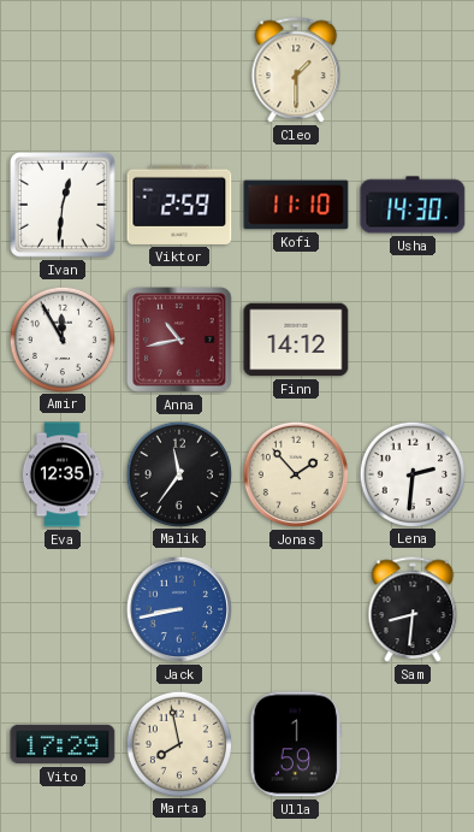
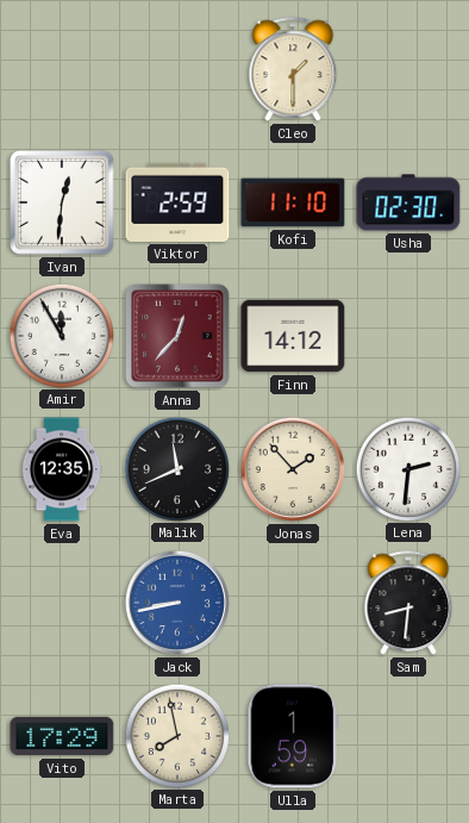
Usha: 14:30 -> 02:30
Anna: 10:43 -> 12:37
Malik: 11:36 -> 11:41
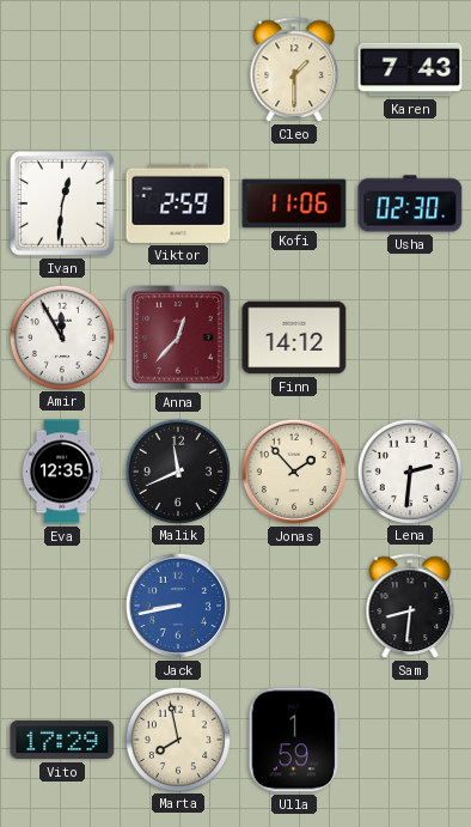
Karen: none -> 7:43
Kofi: 11:10 -> 11:06
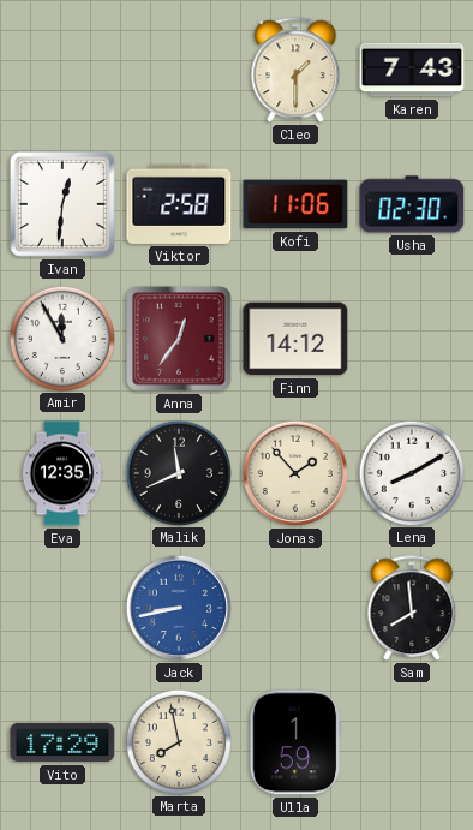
Viktor: 2:59 -> 2:58
Anna: 12:37 -> 12:36
Lena: 2:31 -> 8:10
Sam: 8:31 -> 7:59
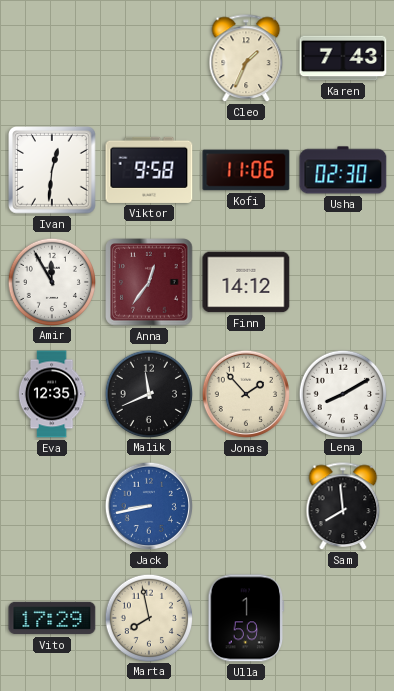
Cleo: 1:30 -> 1:34
Viktor: 2:58 -> 9:58
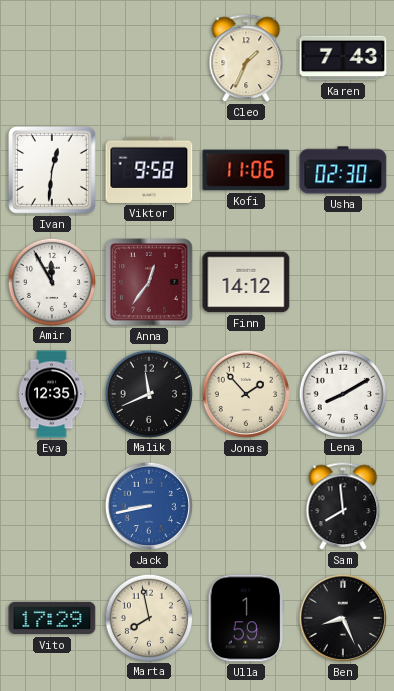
Ben: none -> 8:26
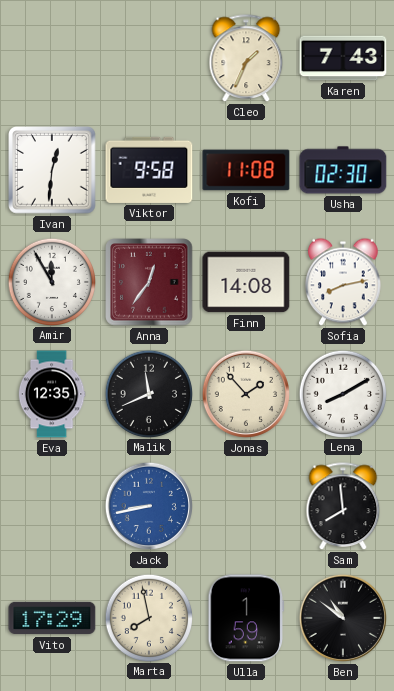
Kofi: 11:06 -> 11:08
Finn: 14:12 -> 14:08
Sofia: none -> 8:13
Ben: 8:26 -> 10:51
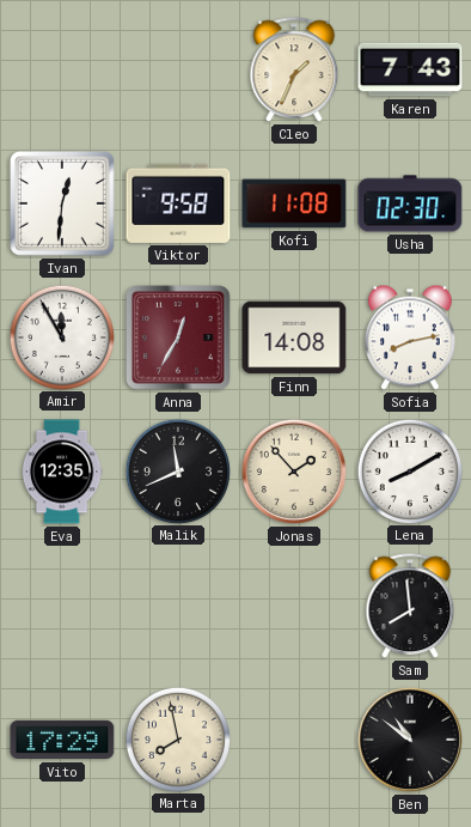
Anna: 12:36 -> 12:35
Jack: 8:43 -> none
Ulla: 1:59 -> none
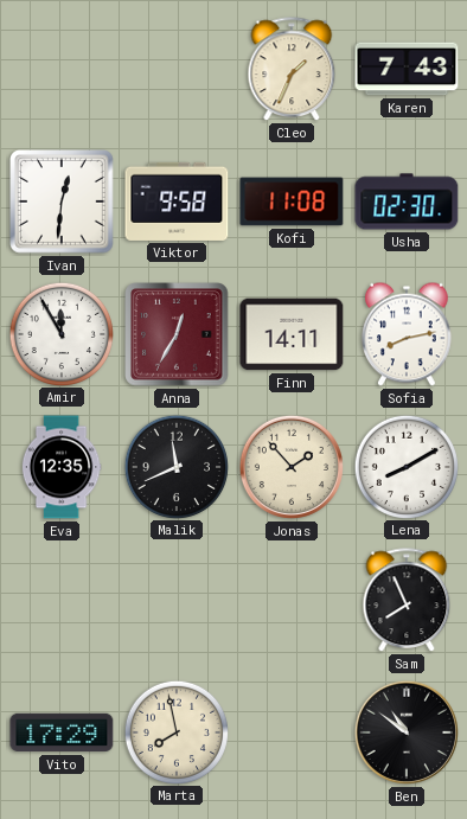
Finn: 14:08 -> 14:11
Sam: 7:59 -> 7:56
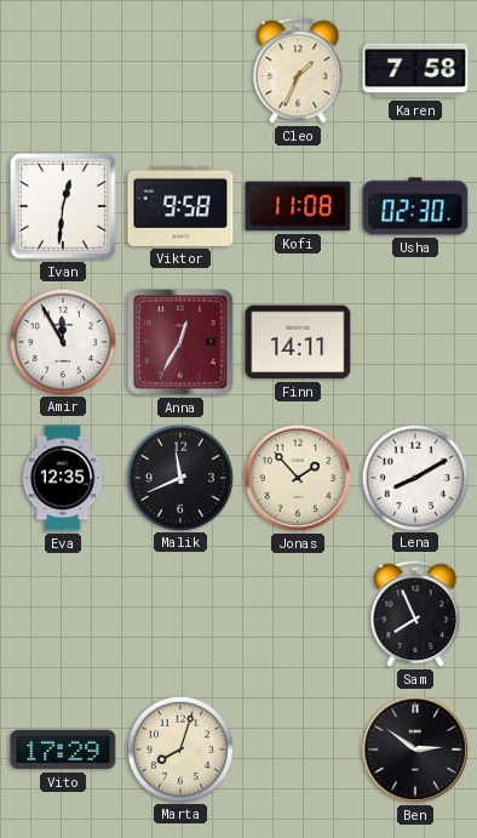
Karen: 7:43 -> 7:58
Sofia: 8:13 -> none
Marta: 7:58 -> 8:03
Ben: 10:51 -> 2:51
